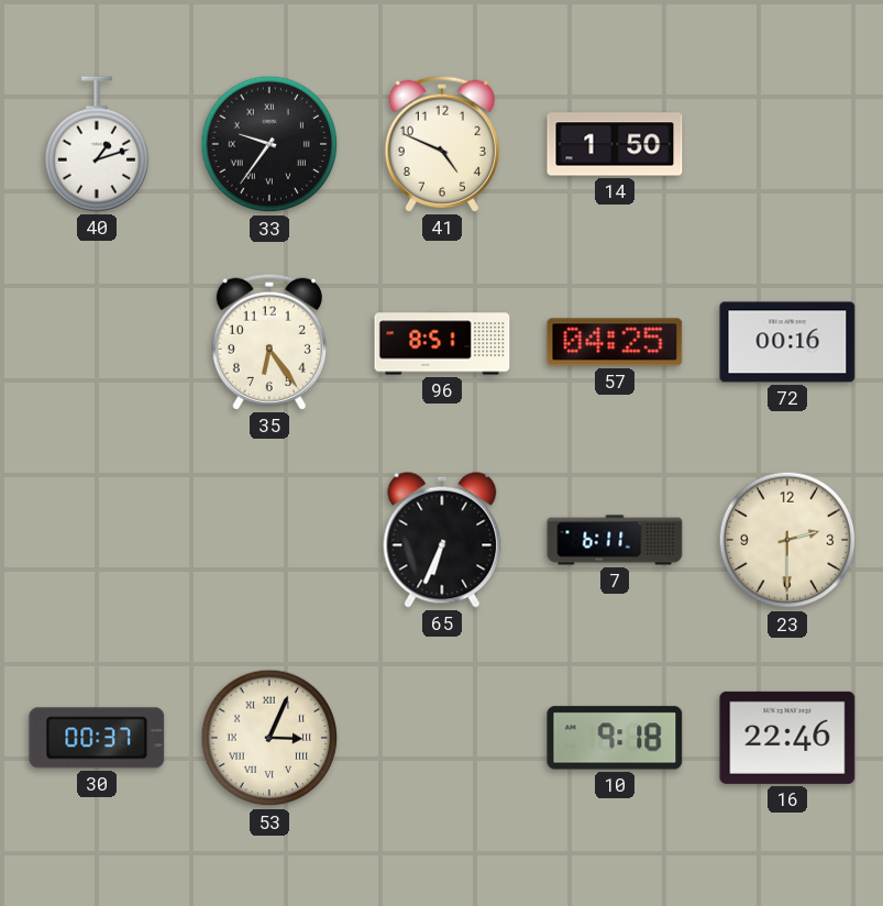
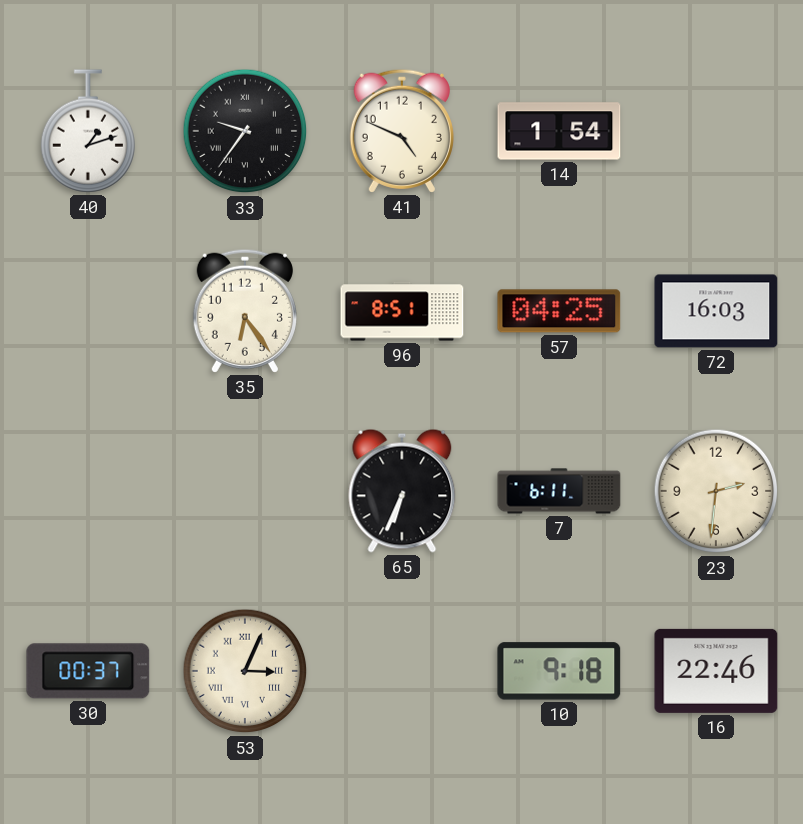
14: 1:50 -> 1:54
72: 00:16 -> 16:03
23: 2:30 -> 2:31
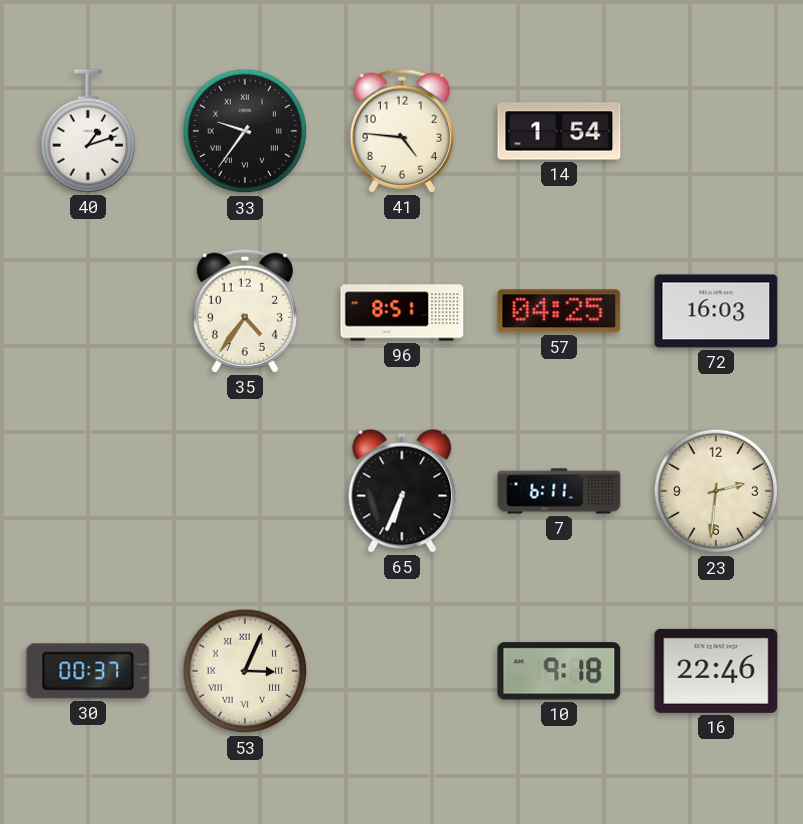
41: 4:49 -> 4:46
35: 6:24 -> 4:36
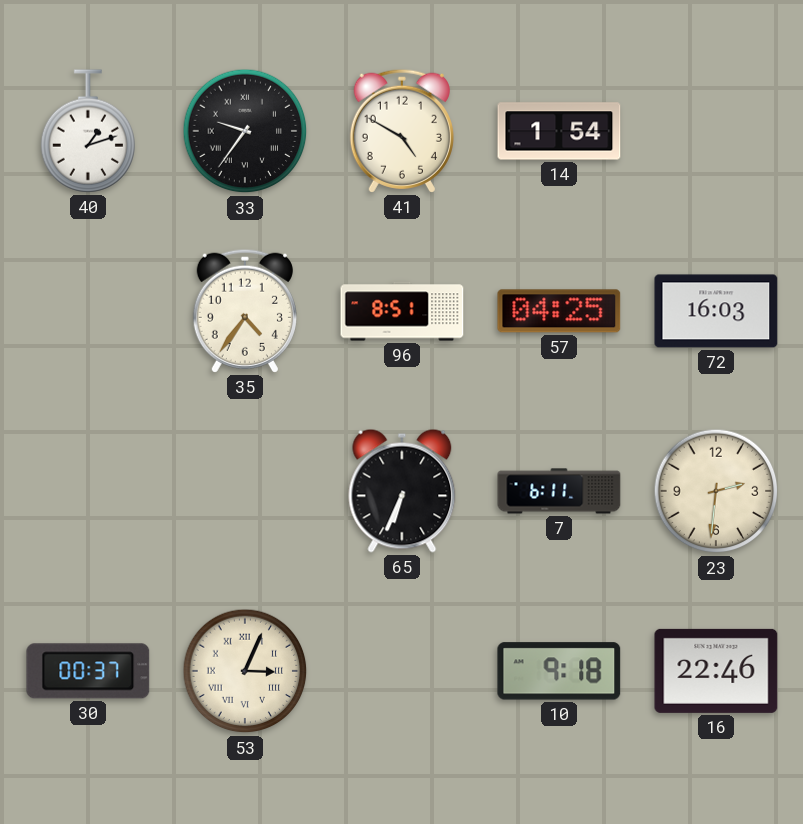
41: 4:46 -> 4:50
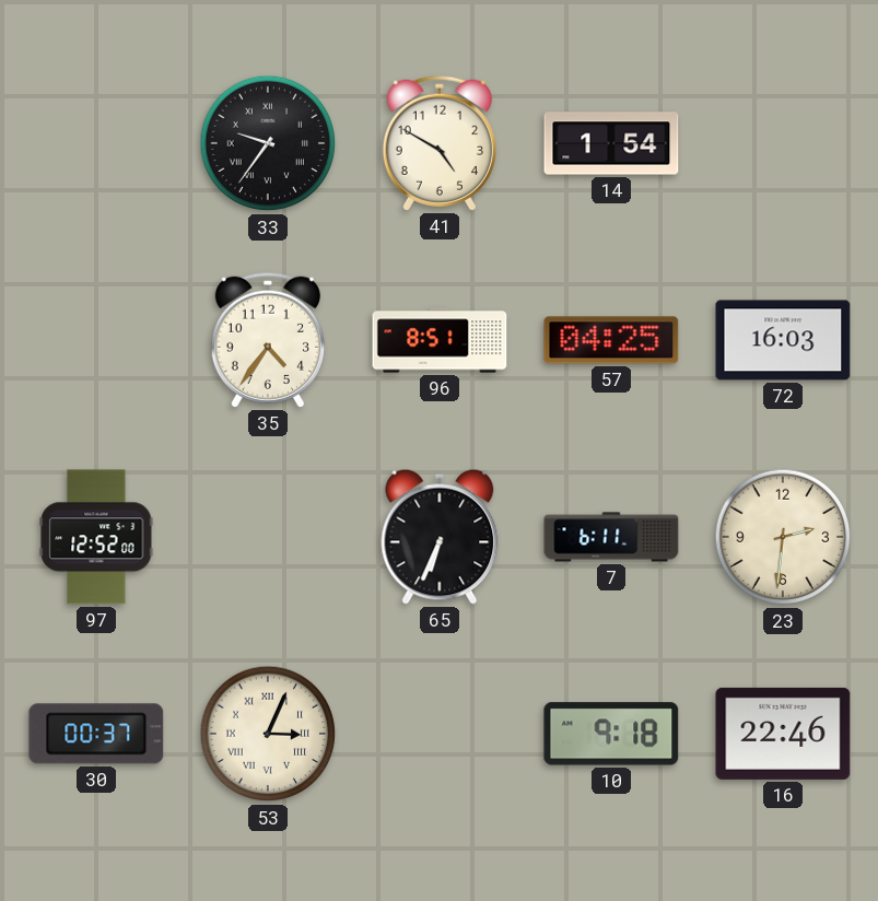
40: 1:12 -> none
97: none -> 12:52
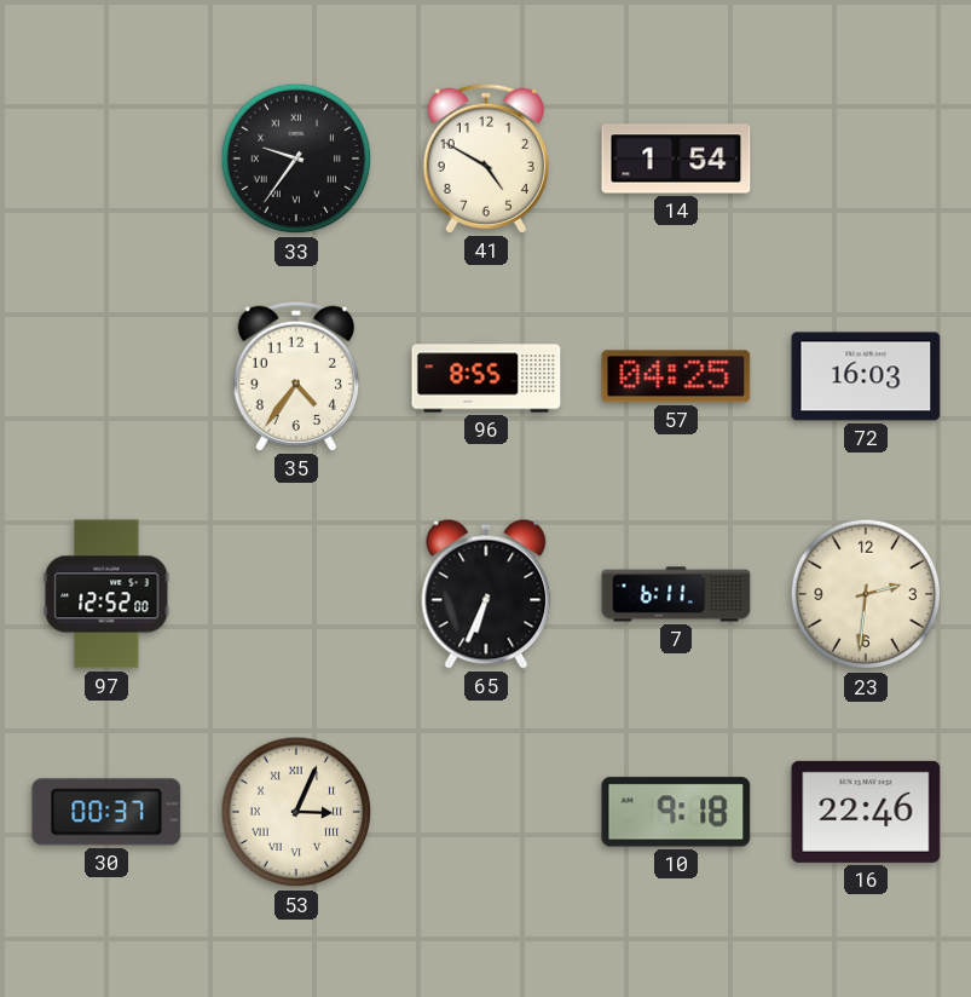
96: 8:51 -> 8:55
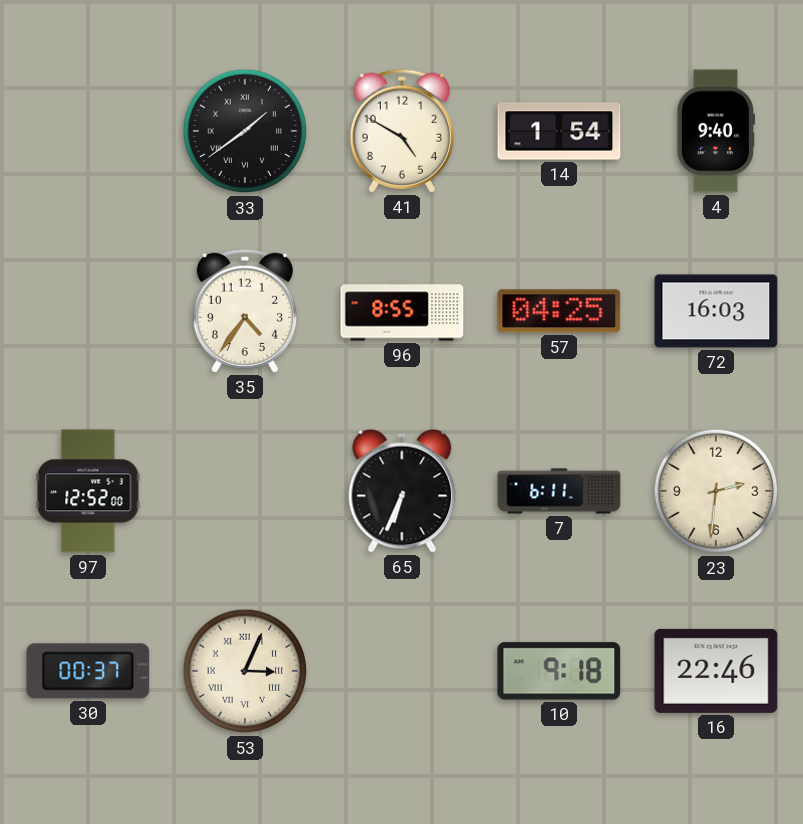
33: 9:36 -> 1:39
4: none -> 9:40
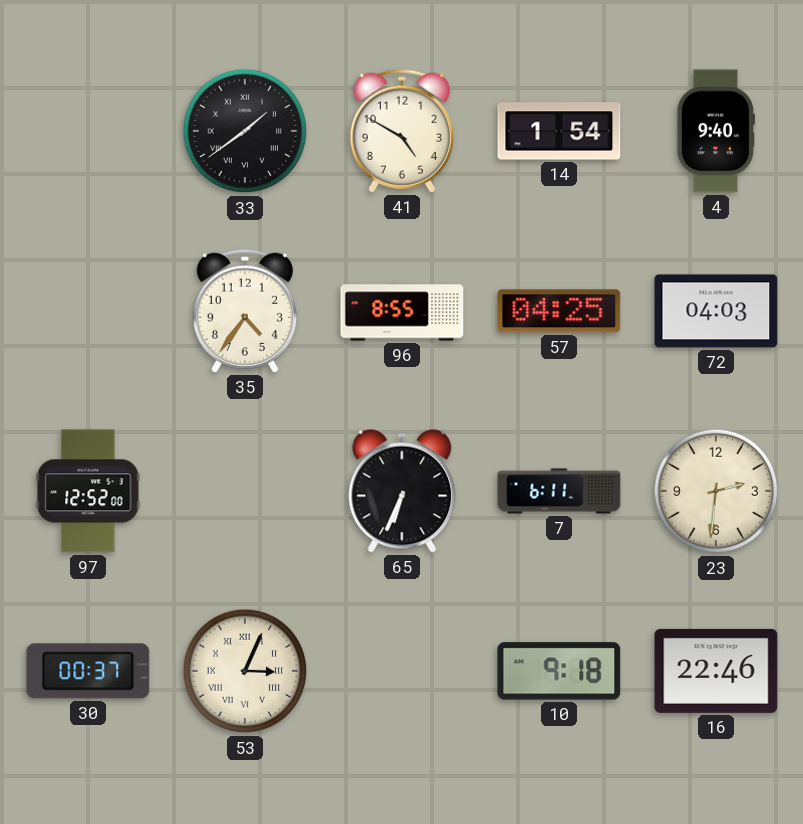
72: 16:03 -> 04:03
